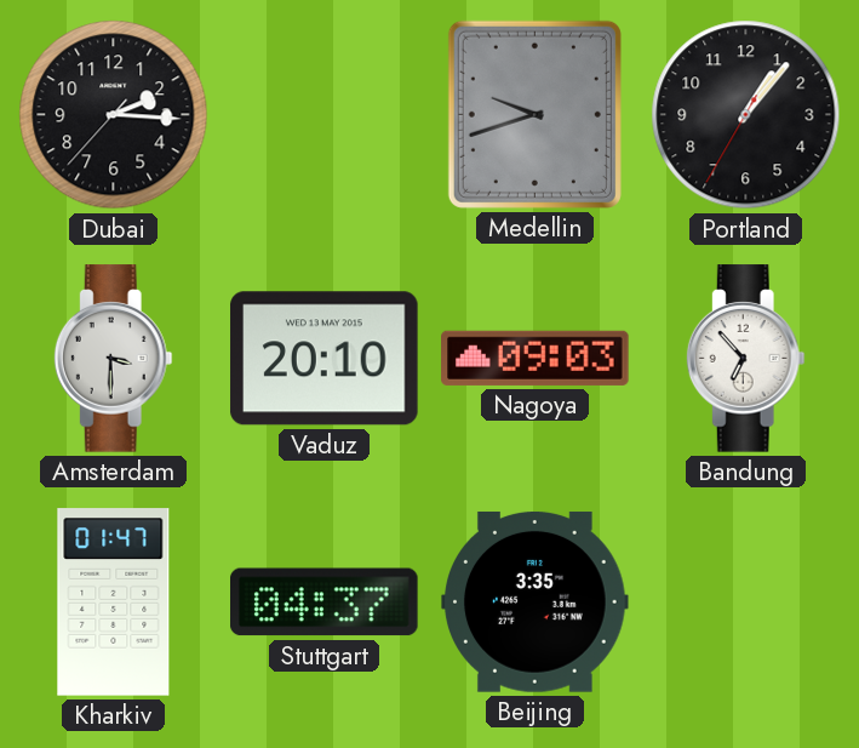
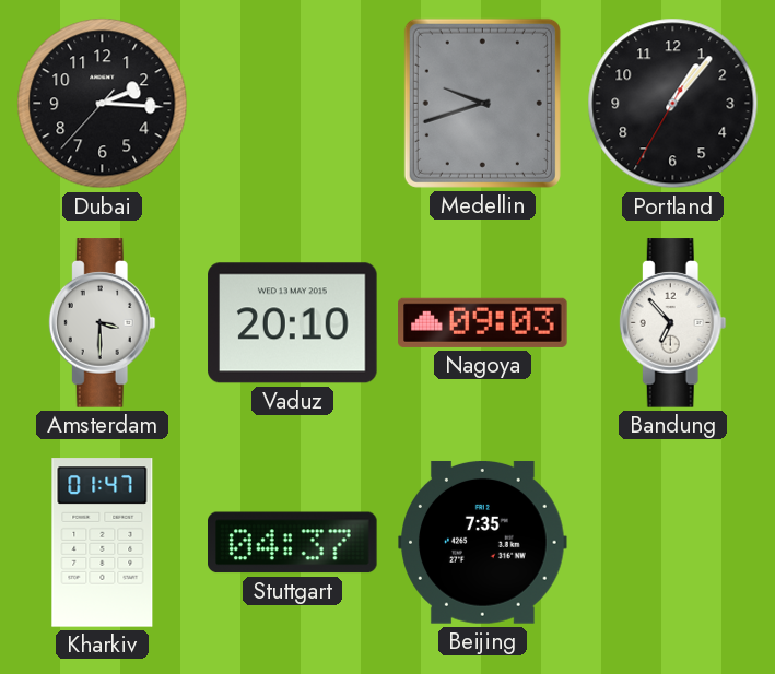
Beijing: 3:35 -> 7:35
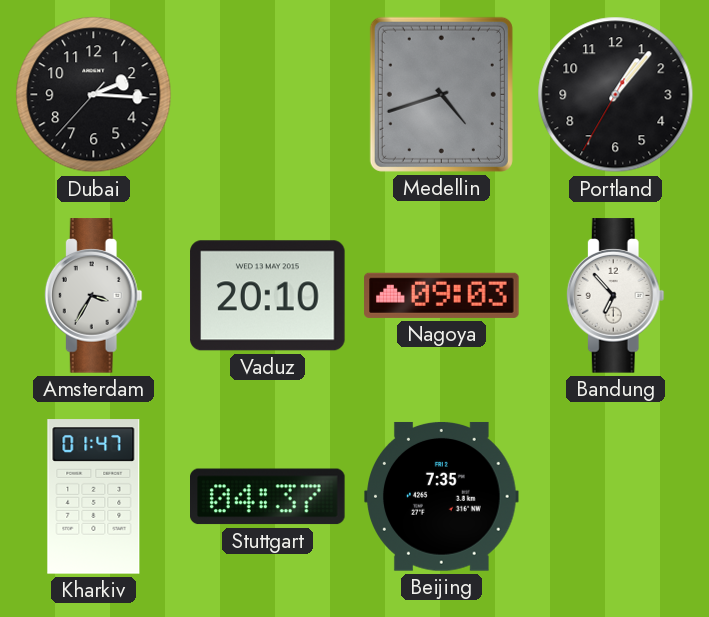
Medellin: 9:42 -> 4:42
Amsterdam: 3:30 -> 3:35
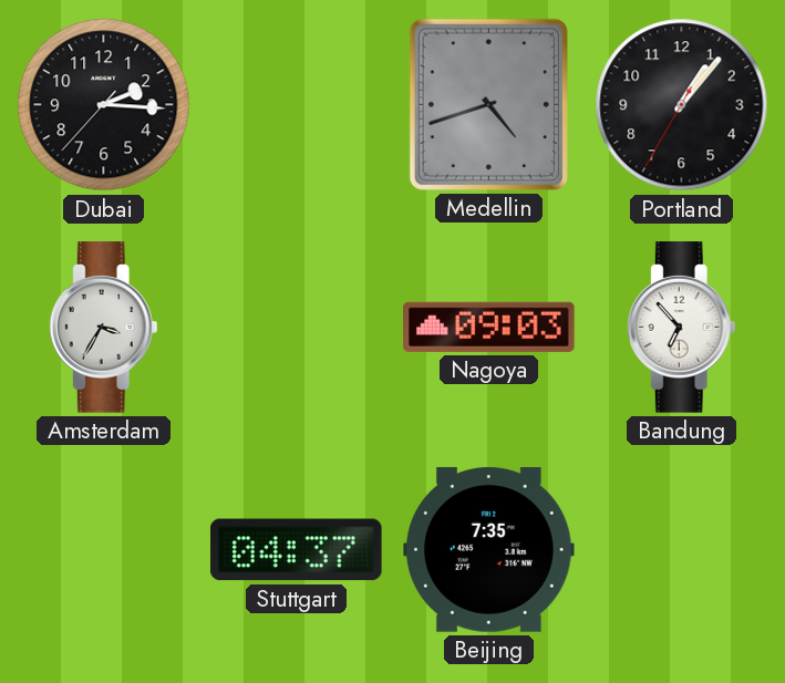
Vaduz: 20:10 -> none
Kharkiv: 01:47 -> none
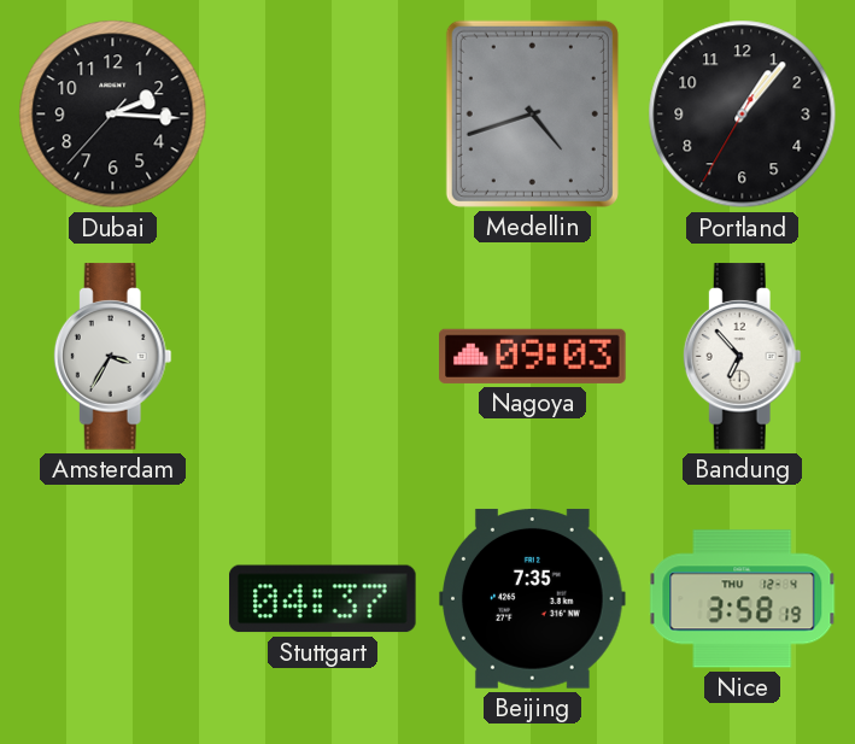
Nice: none -> 3:58
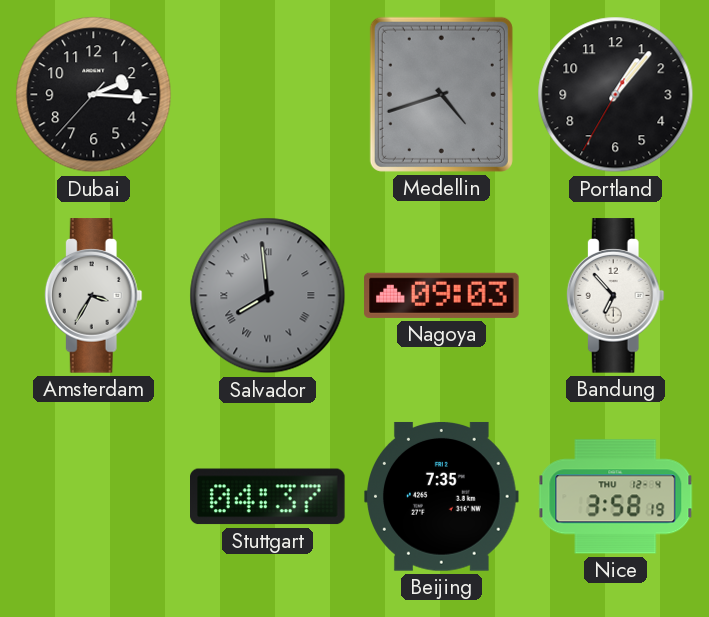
Salvador: none -> 7:59
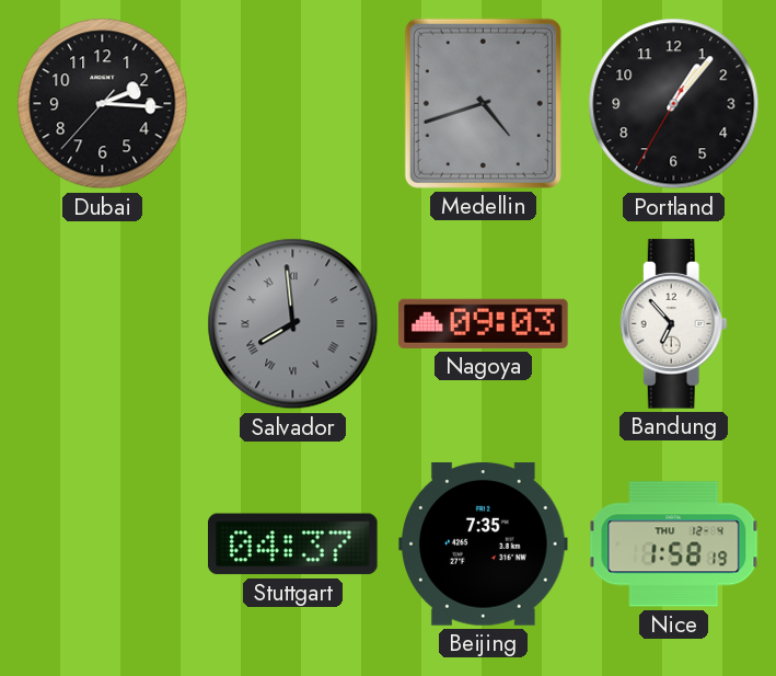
Amsterdam: 3:35 -> none
Nice: 3:58 -> 1:58
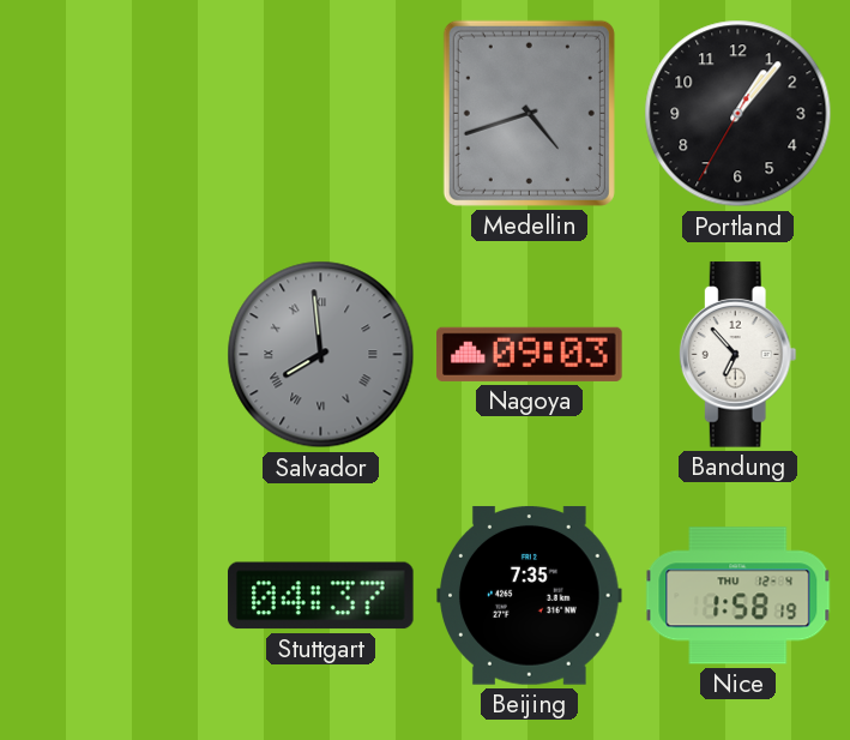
Dubai: 2:15 -> none
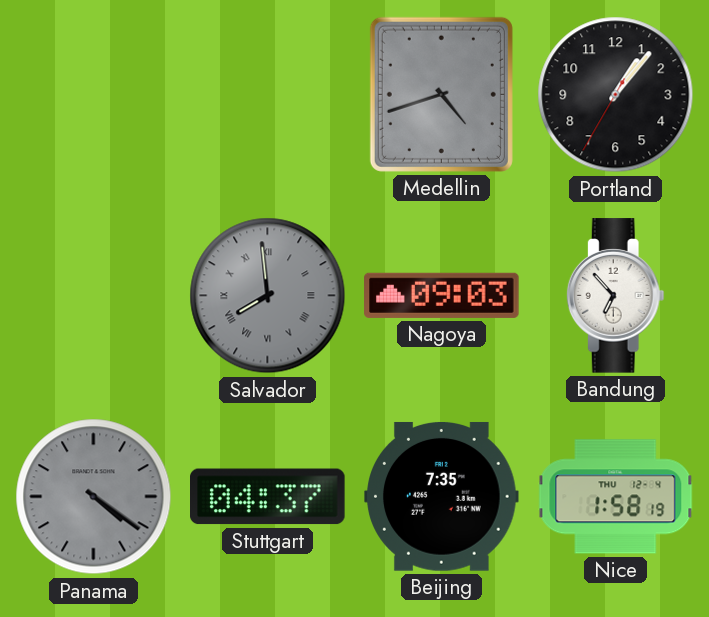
Panama: none -> 4:21
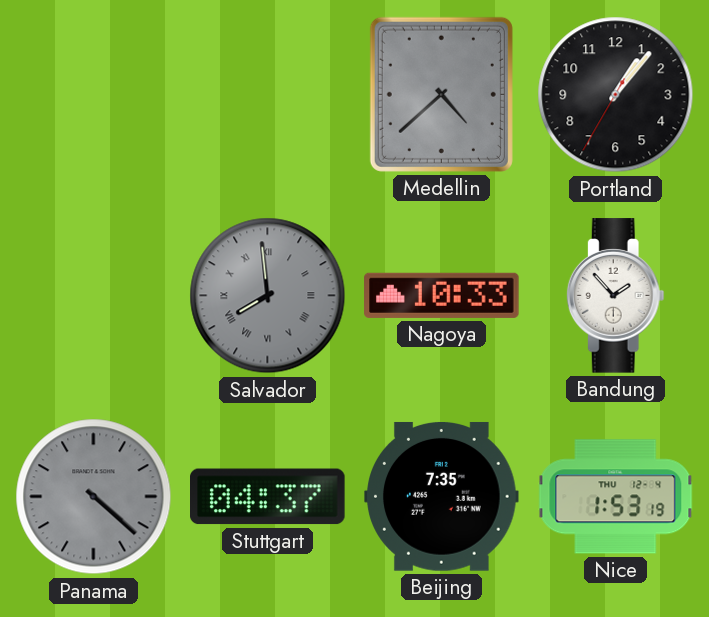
Medellin: 4:42 -> 4:38
Nagoya: 09:03 -> 10:33
Bandung: 6:53 -> 1:53
Panama: 4:21 -> 4:22
Nice: 1:58 -> 1:53
